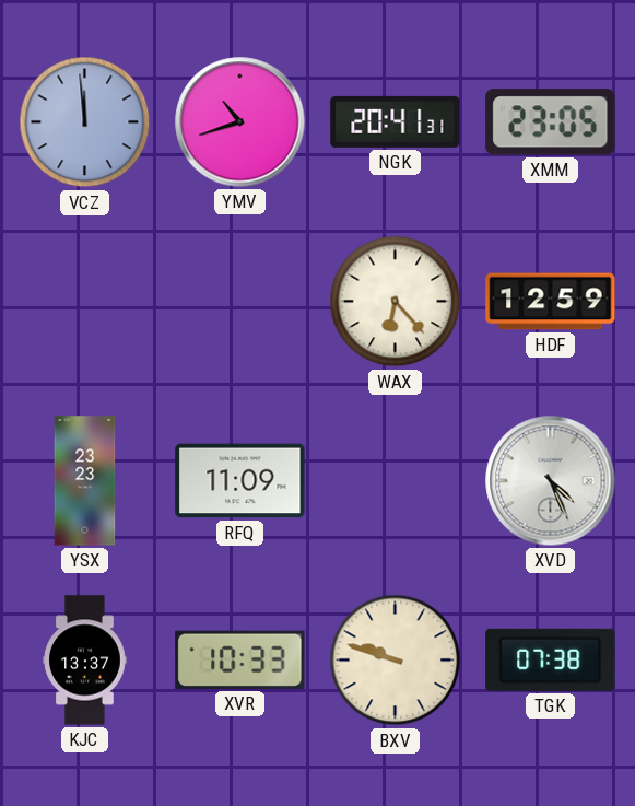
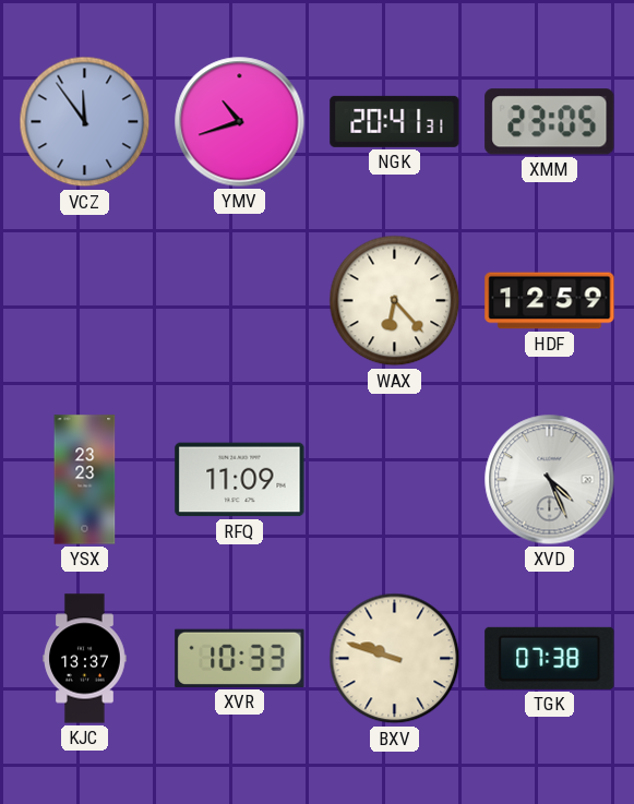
VCZ: 11:59 -> 11:54
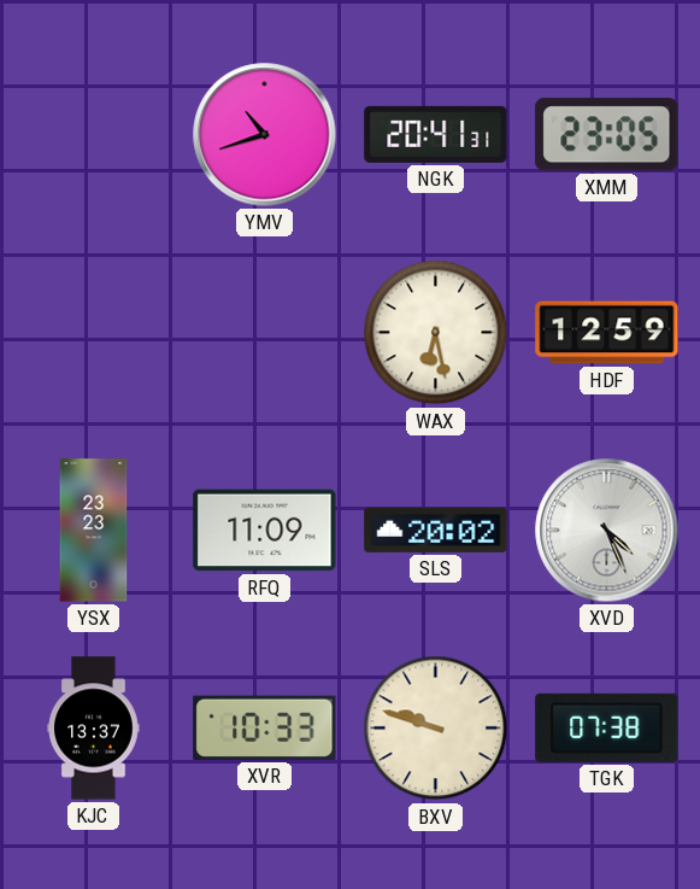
VCZ: 11:54 -> none
WAX: 6:23 -> 6:28
SLS: none -> 20:02
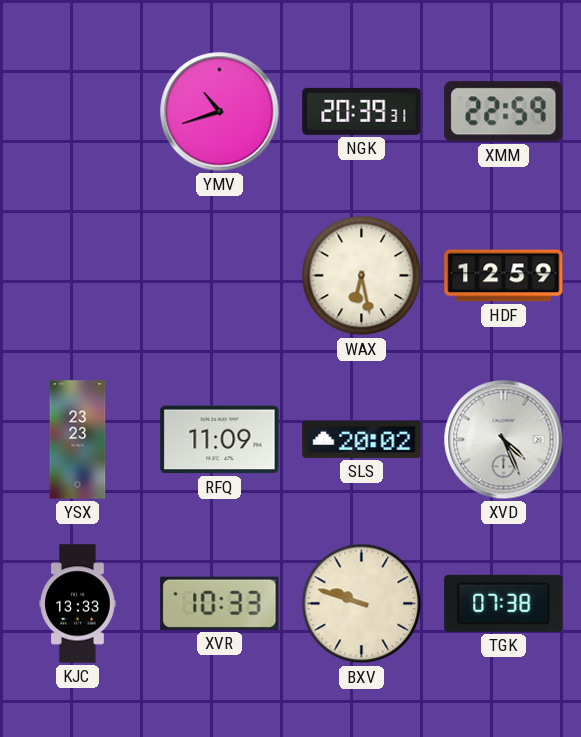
NGK: 20:41 -> 20:39
XMM: 23:05 -> 22:59
KJC: 13:37 -> 13:33
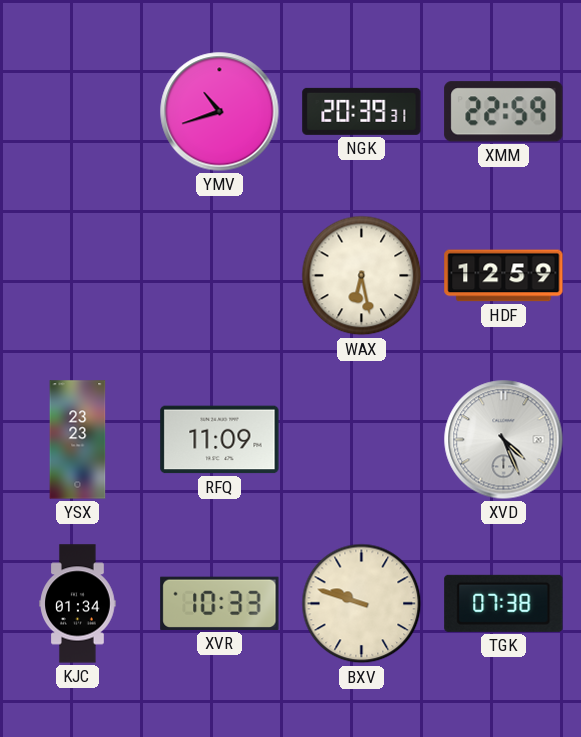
SLS: 20:02 -> none
KJC: 13:33 -> 01:34
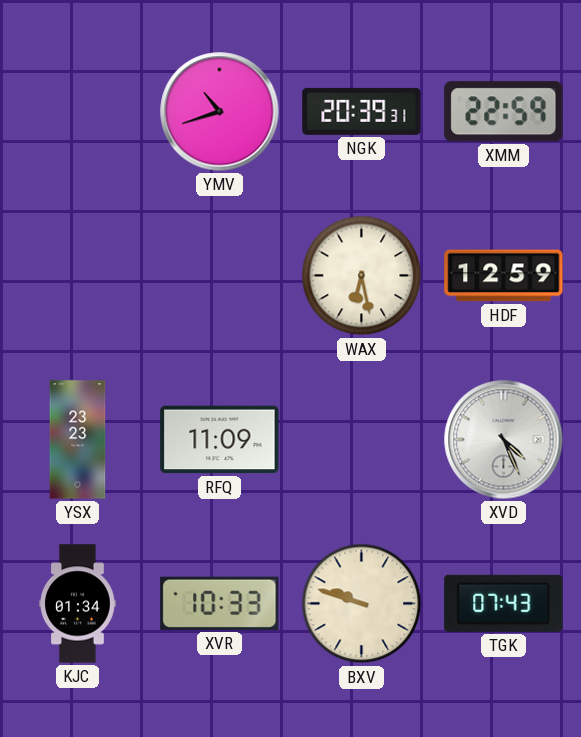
TGK: 07:38 -> 07:43
